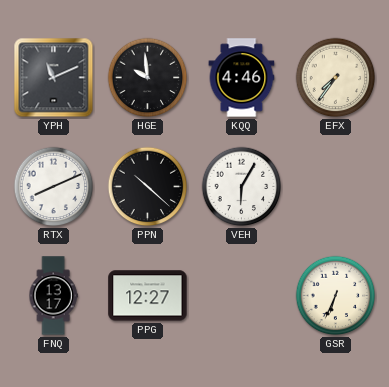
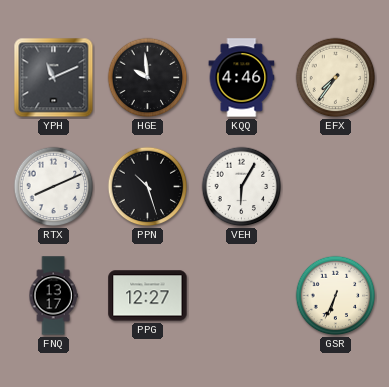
PPN: 10:22 -> 10:27
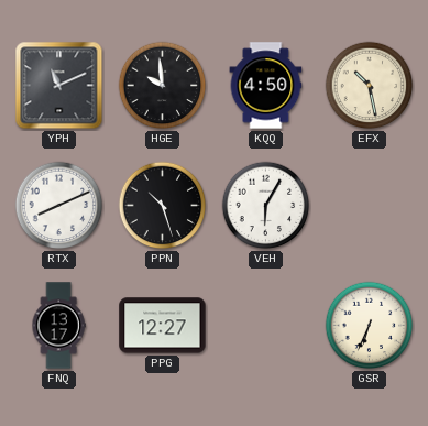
KQQ: 4:46 -> 4:50
EFX: 7:36 -> 10:28
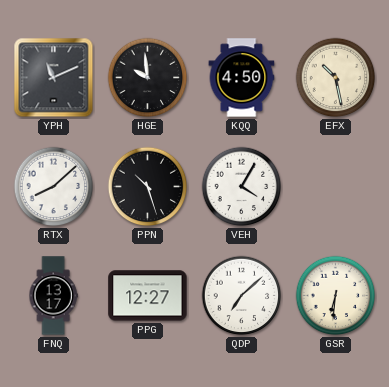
RTX: 8:11 -> 8:08
VEH: 6:05 -> 4:05
QDP: none -> 7:08
GSR: 6:34 -> 6:31
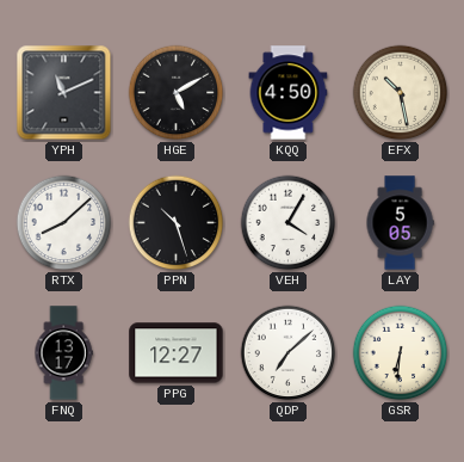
HGE: 9:59 -> 5:10
LAY: none -> 5:05
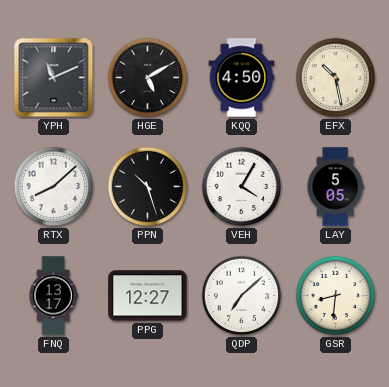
GSR: 6:31 -> 8:31
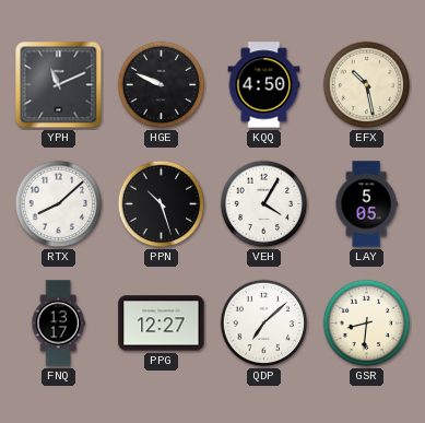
HGE: 5:10 -> 9:49
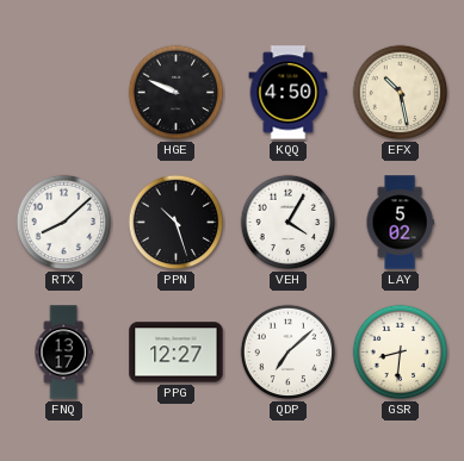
YPH: 11:11 -> none
LAY: 5:05 -> 5:02
